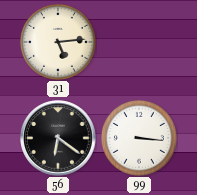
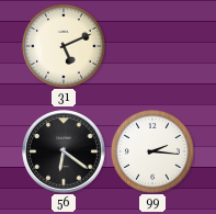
31: 5:14 -> 5:11
99: 3:16 -> 2:16
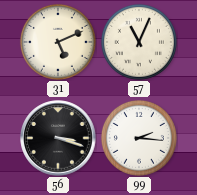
57: none -> 11:04
56: 6:21 -> 3:18
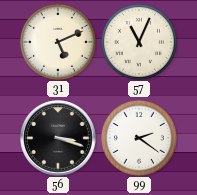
99: 2:16 -> 2:21
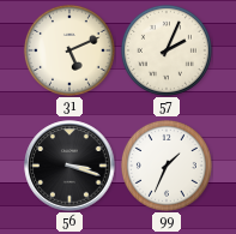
57: 11:04 -> 2:04
99: 2:21 -> 1:34
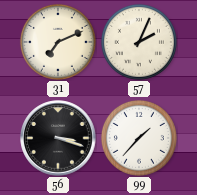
31: 5:11 -> 7:11
99: 1:34 -> 1:37
